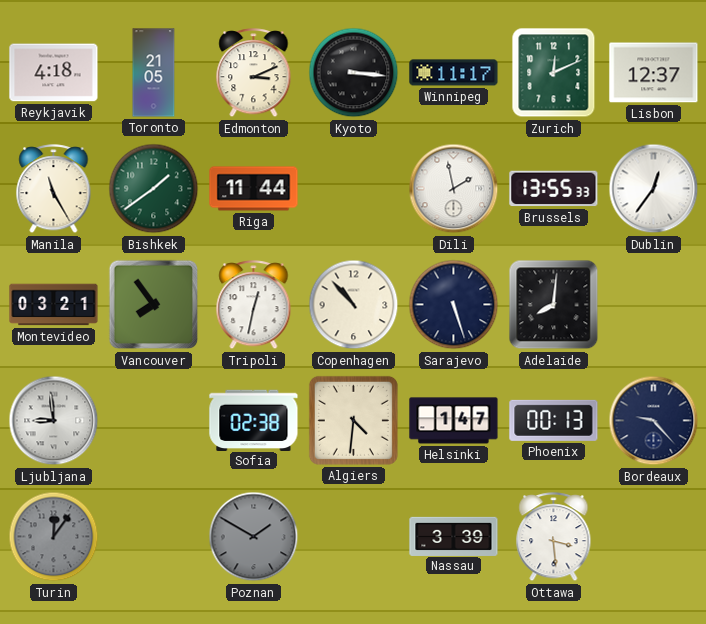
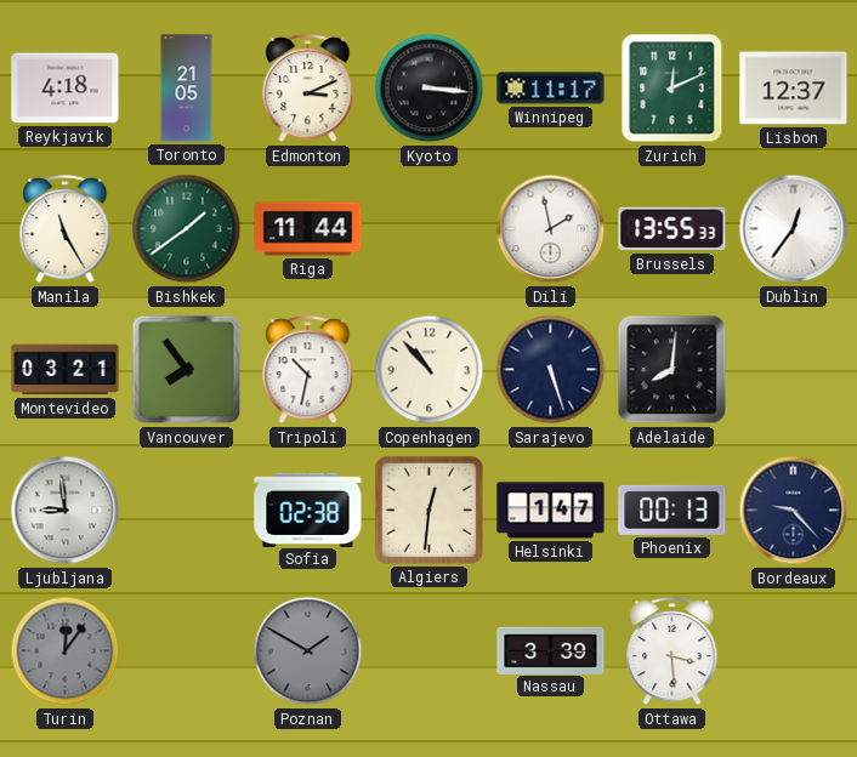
Tripoli: 12:32 -> 10:32
Algiers: 4:31 -> 12:31
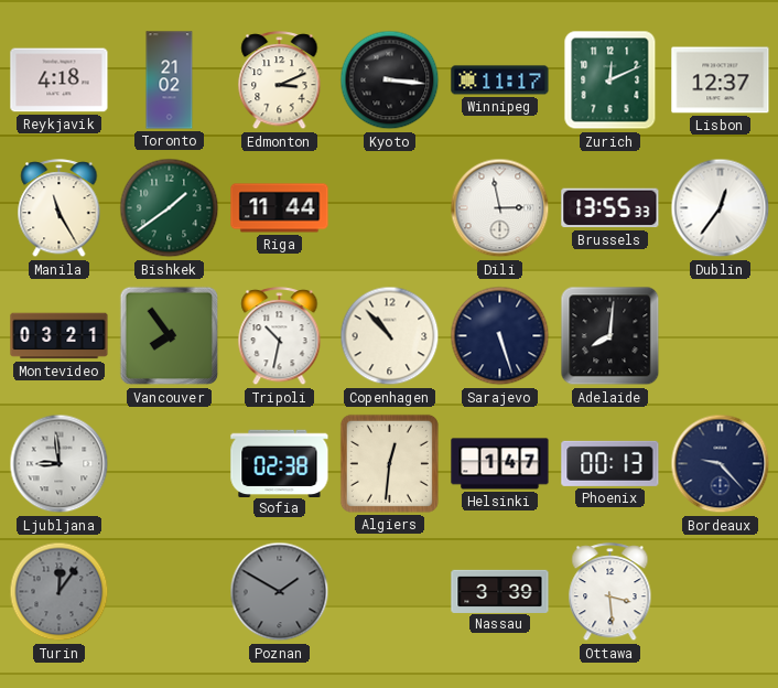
Toronto: 21:05 -> 21:02
Dili: 1:58 -> 2:58
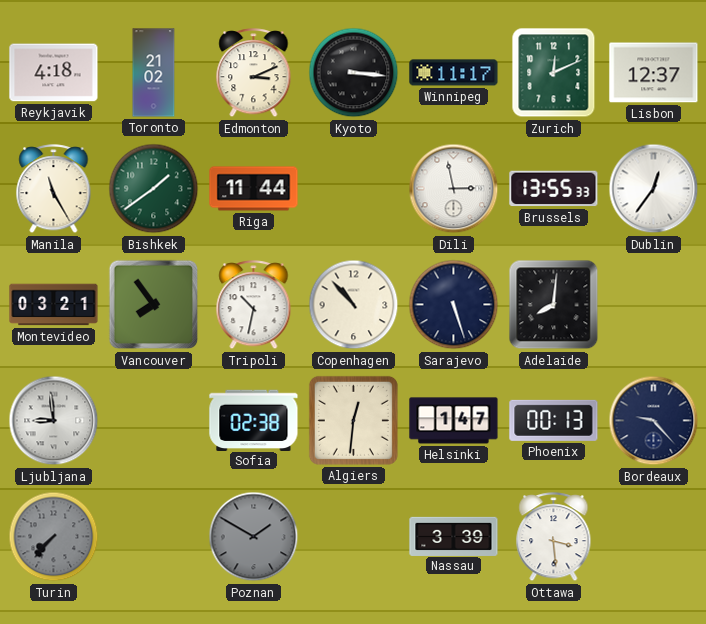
Turin: 12:06 -> 7:37
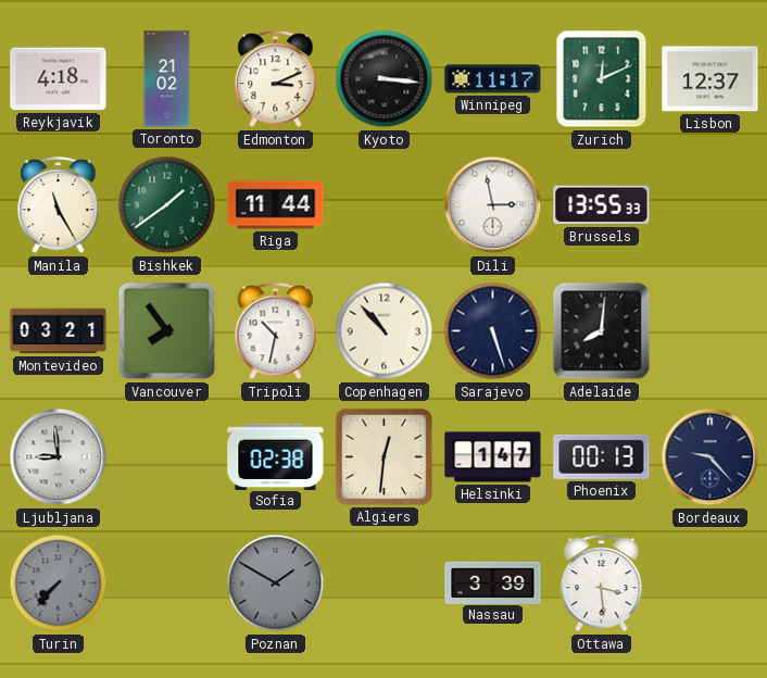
Dublin: 12:36 -> none
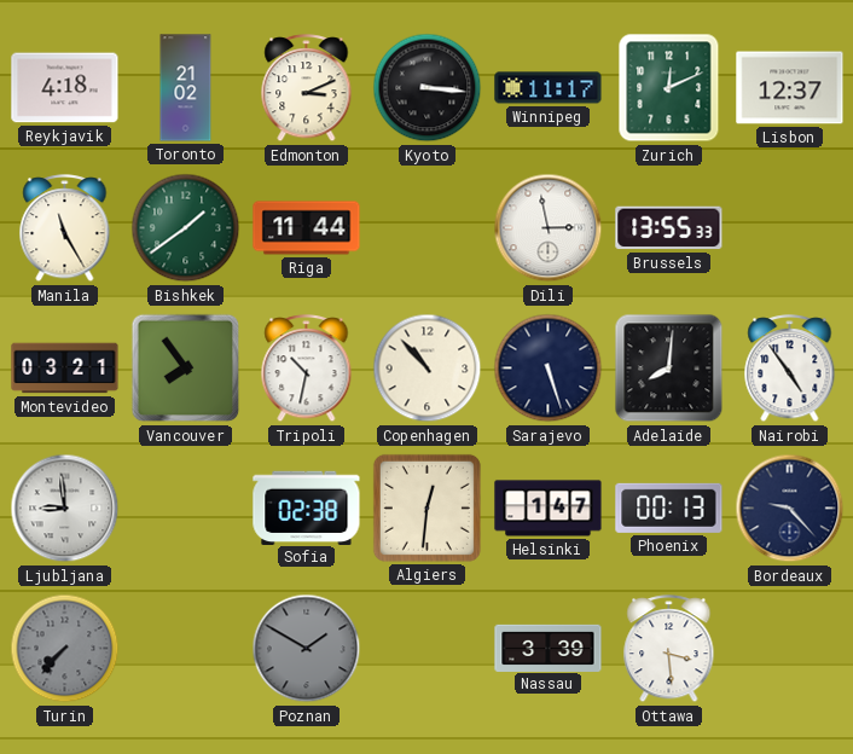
Nairobi: none -> 4:54
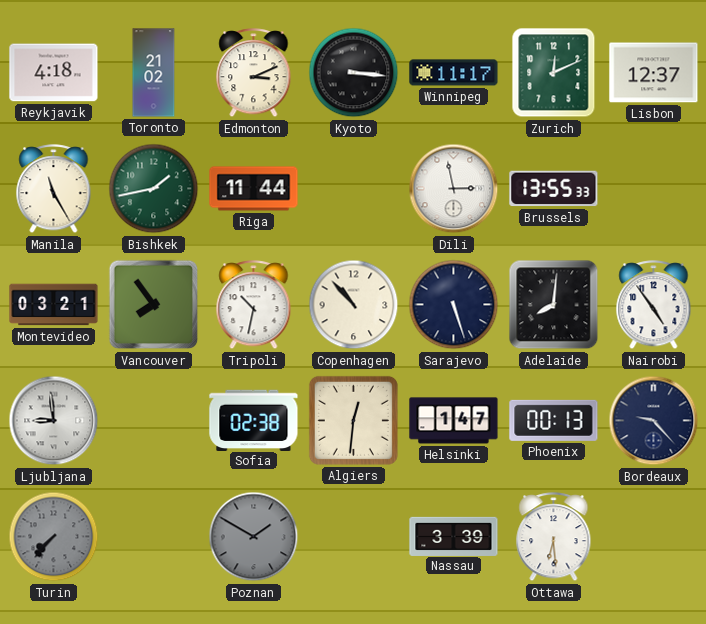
Bishkek: 1:39 -> 1:43
Ottawa: 3:29 -> 6:29
